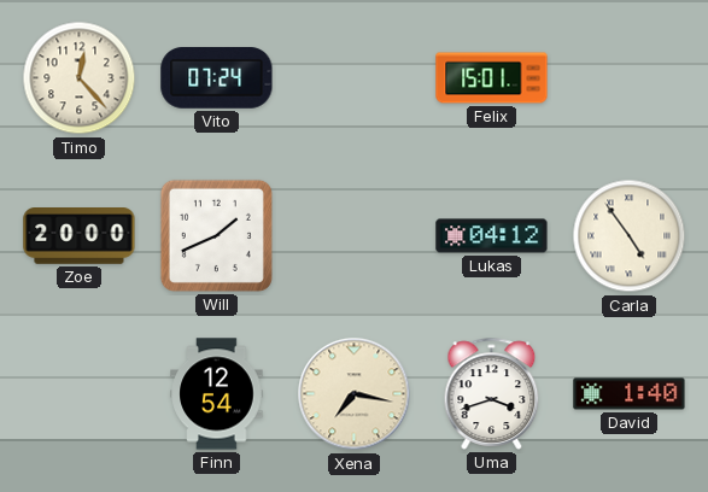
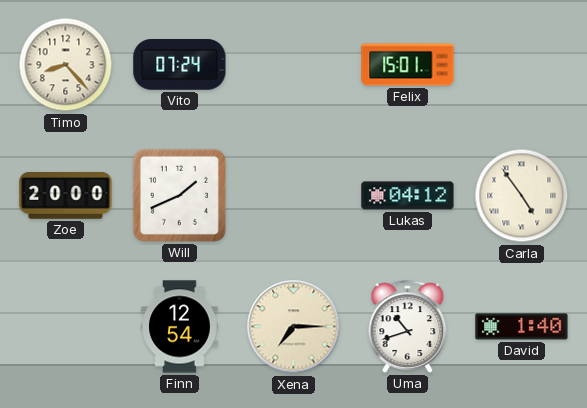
Timo: 12:23 -> 8:23
Xena: 7:17 -> 7:15
Uma: 3:42 -> 10:42
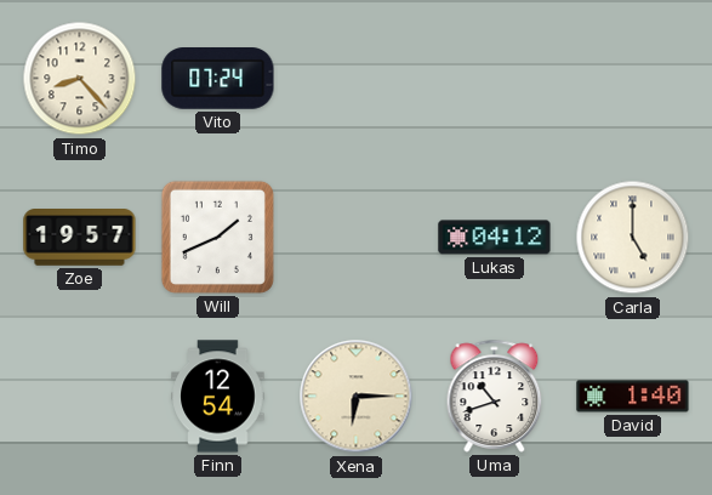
Felix: 15:01 -> none
Zoe: 20:00 -> 19:57
Carla: 4:54 -> 5:00
Xena: 7:15 -> 6:15
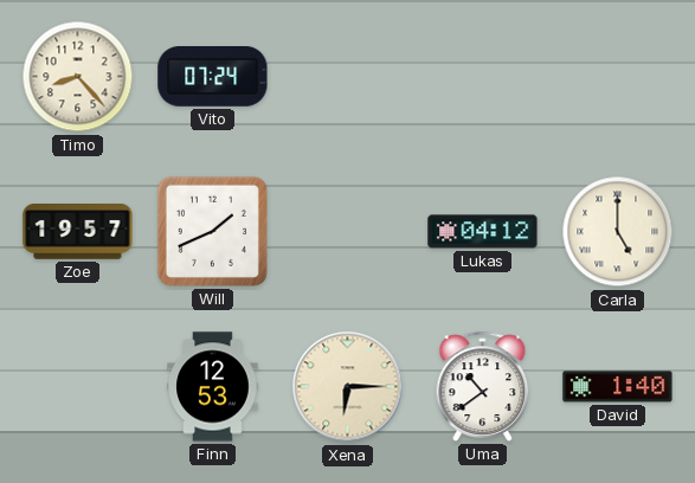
Finn: 12:54 -> 12:53
Uma: 10:42 -> 10:39
